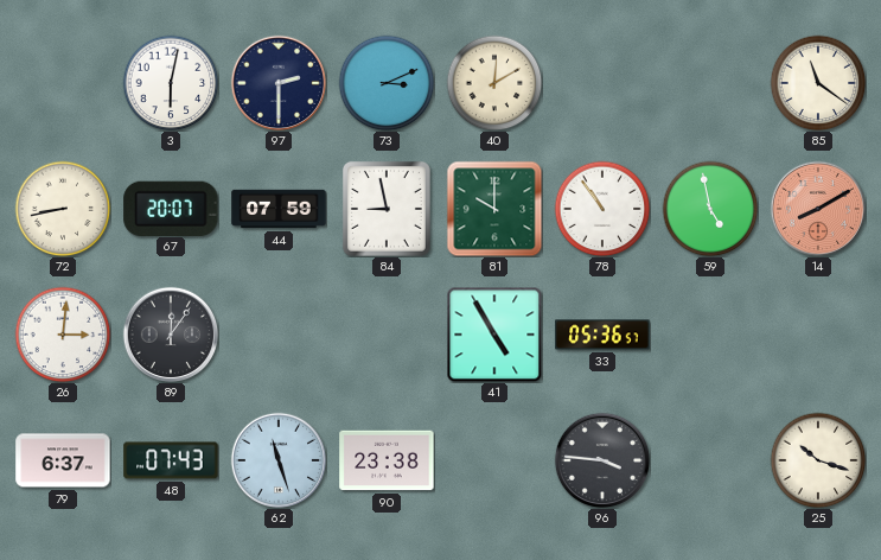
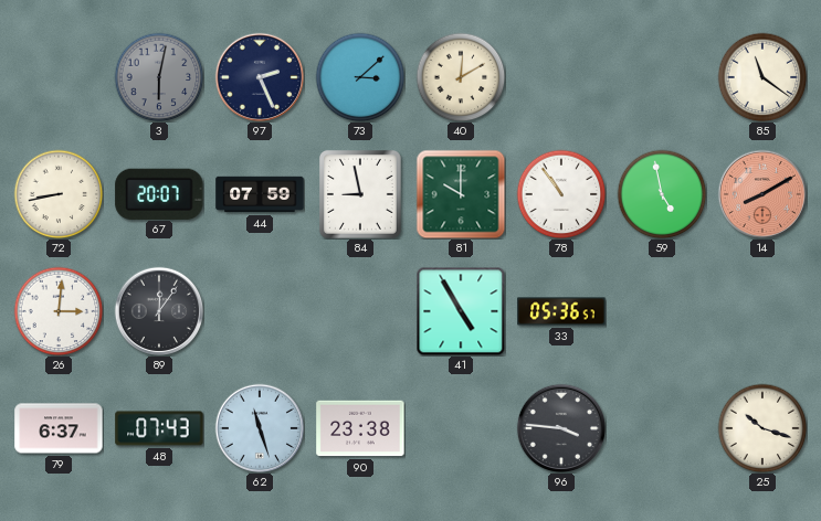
3 dial: white -> grey
97: 2:30 -> 2:26
73: 3:11 -> 3:08
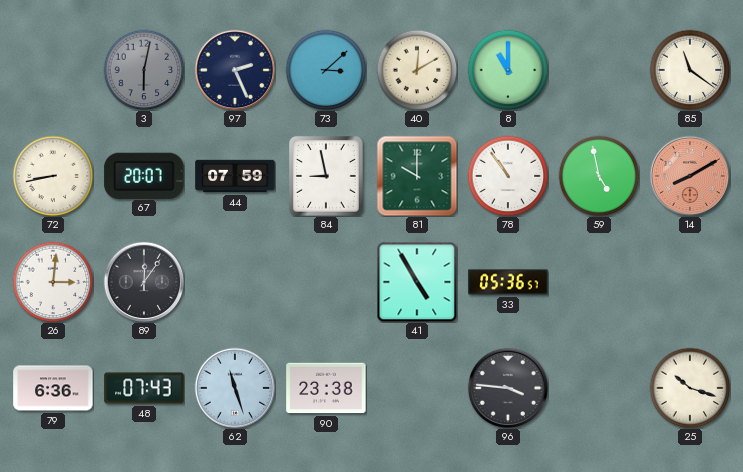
8: none -> 11:00
79: 6:37 -> 6:36
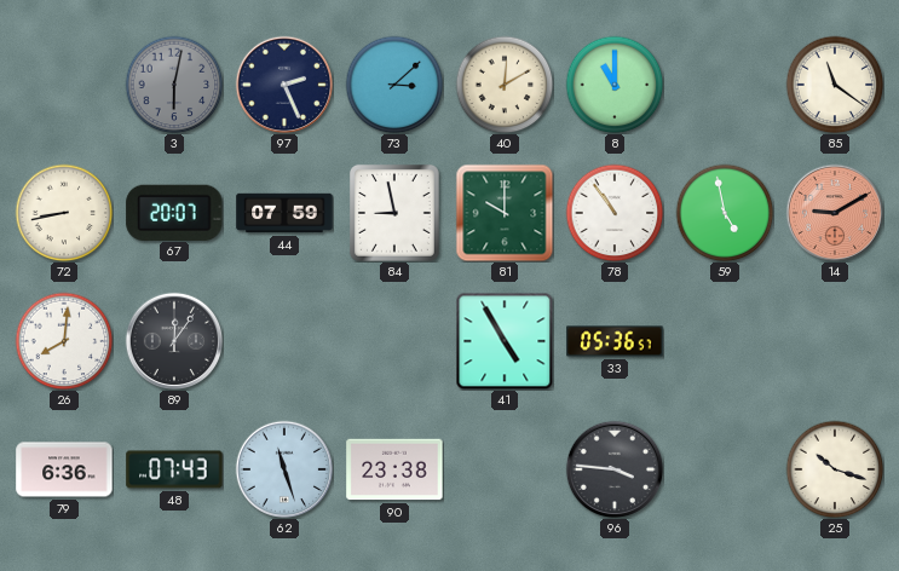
14: 8:10 -> 9:10
26: 3:01 -> 8:01
